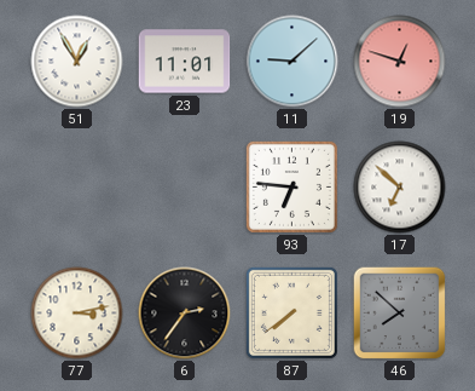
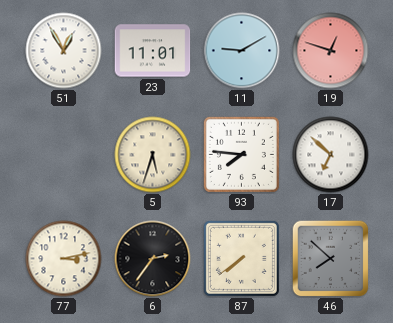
11: 9:08 -> 9:10
5: none -> 5:33
93: 6:46 -> 7:46
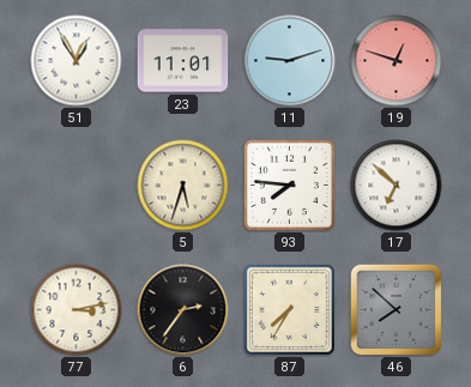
11: 9:10 -> 9:12
87: 7:39 -> 7:35
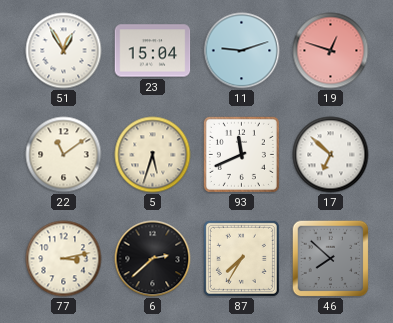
23: 11:01 -> 15:04
22: none -> 11:09
93: 7:46 -> 11:41
6: 2:36 -> 2:38
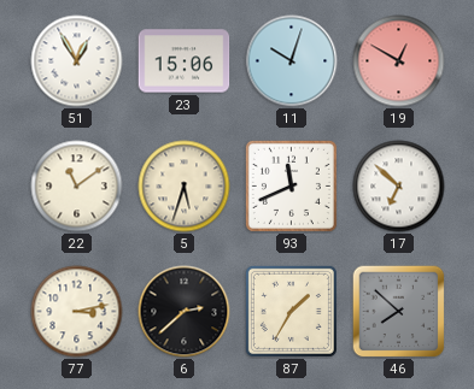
23: 15:04 -> 15:06
11: 9:12 -> 10:03
19: 12:48 -> 12:50
87: 7:35 -> 1:35
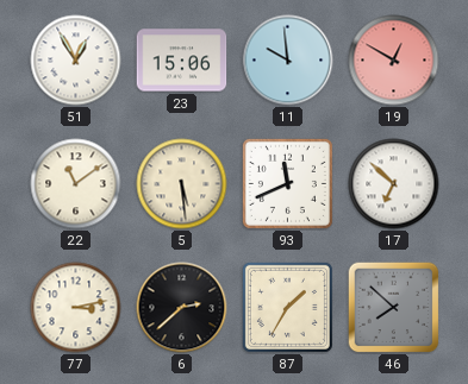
11: 10:03 -> 9:59
5: 5:33 -> 5:29
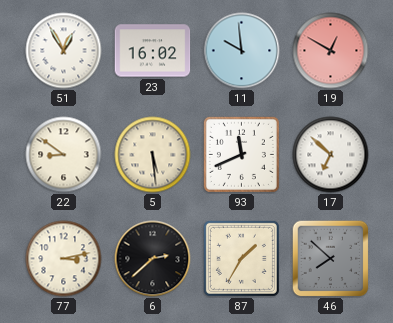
23: 15:06 -> 16:02
22: 11:09 -> 8:51
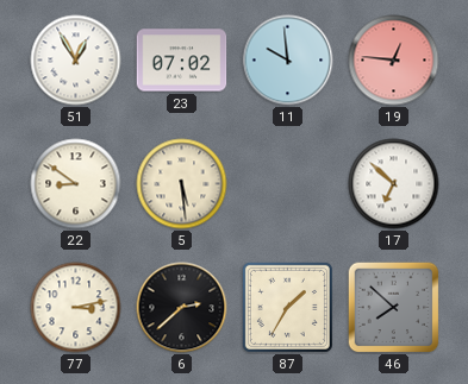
23: 16:02 -> 07:02
19: 12:50 -> 12:46
93: 11:41 -> none
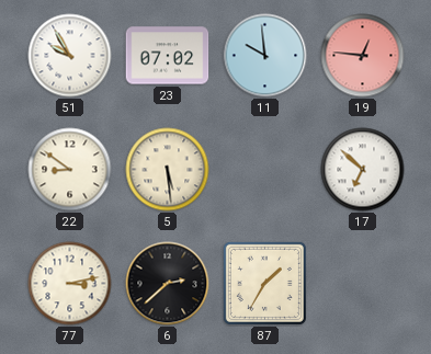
51: 12:55 -> 9:55
46: 7:52 -> none
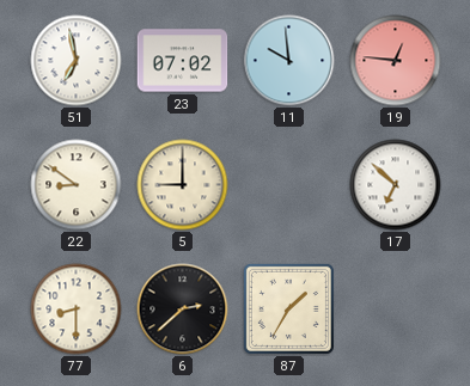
51: 9:55 -> 6:58
5: 5:29 -> 9:00
77: 3:13 -> 8:30
